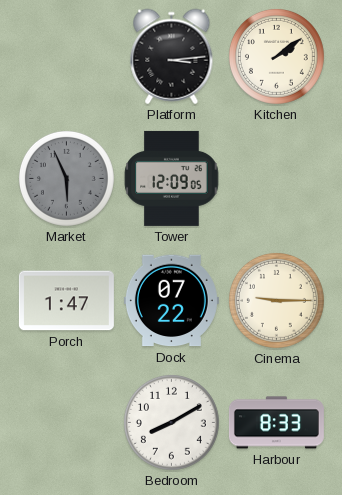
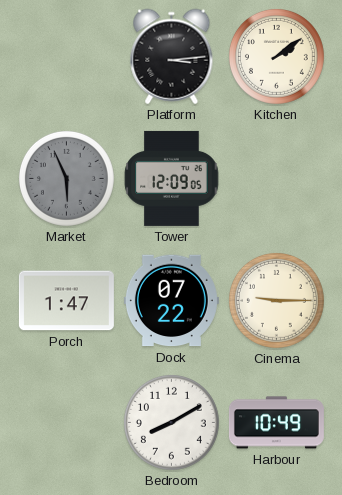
Harbour: 8:33 -> 10:49
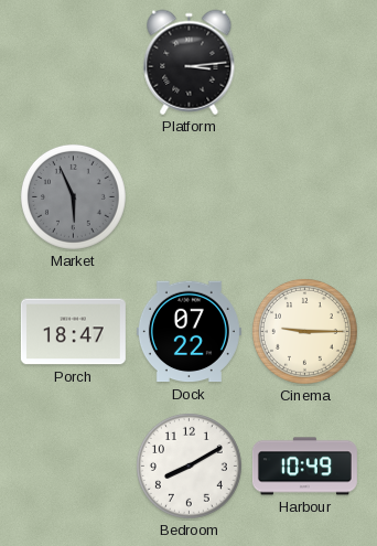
Kitchen: 2:09 -> none
Tower: 12:09 -> none
Porch: 1:47 -> 18:47
